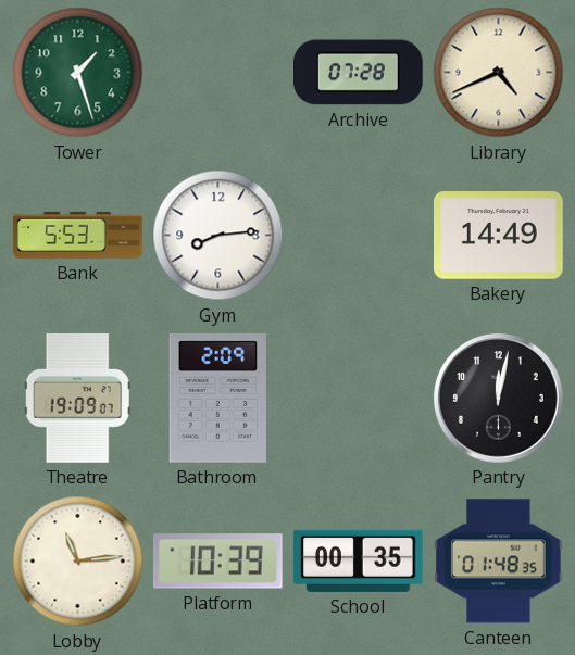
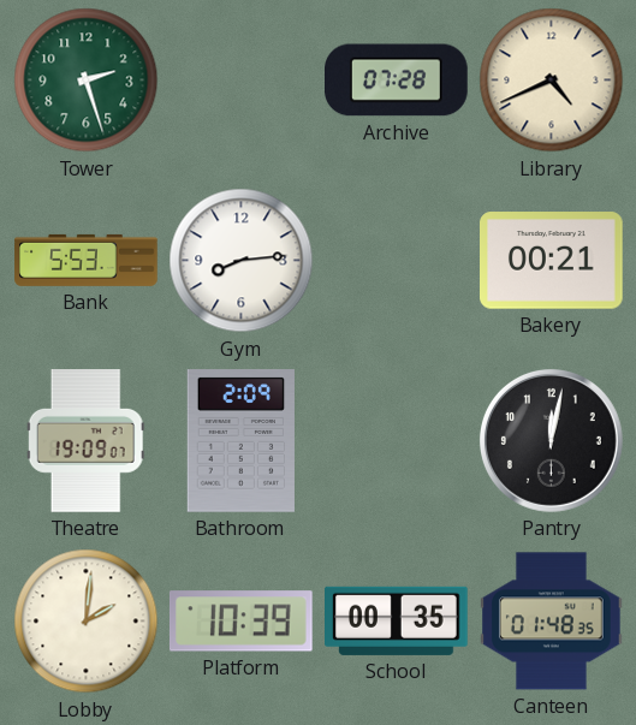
Tower: 1:27 -> 2:27
Bakery: 14:49 -> 00:21
Lobby: 11:14 -> 2:01
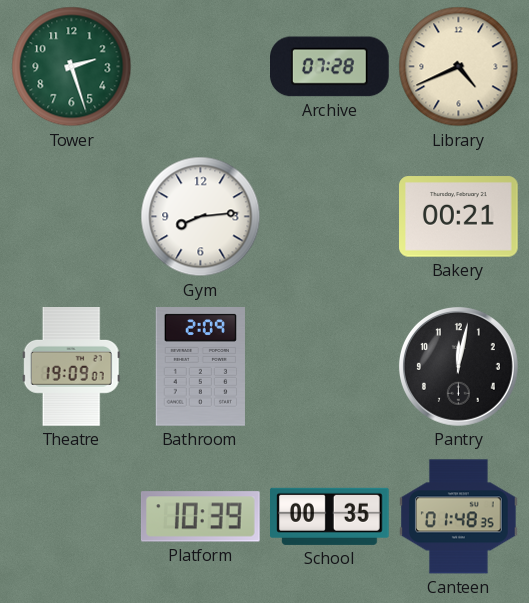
Bank: 5:53 -> none
Lobby: 2:01 -> none
